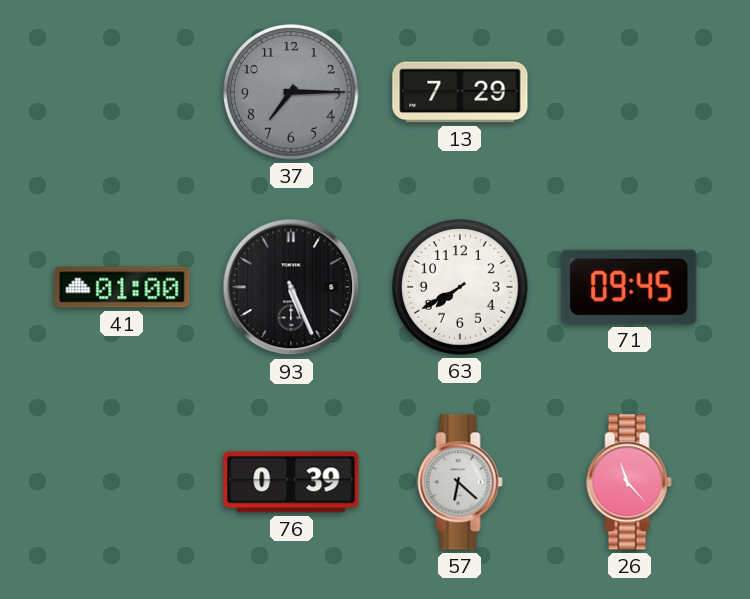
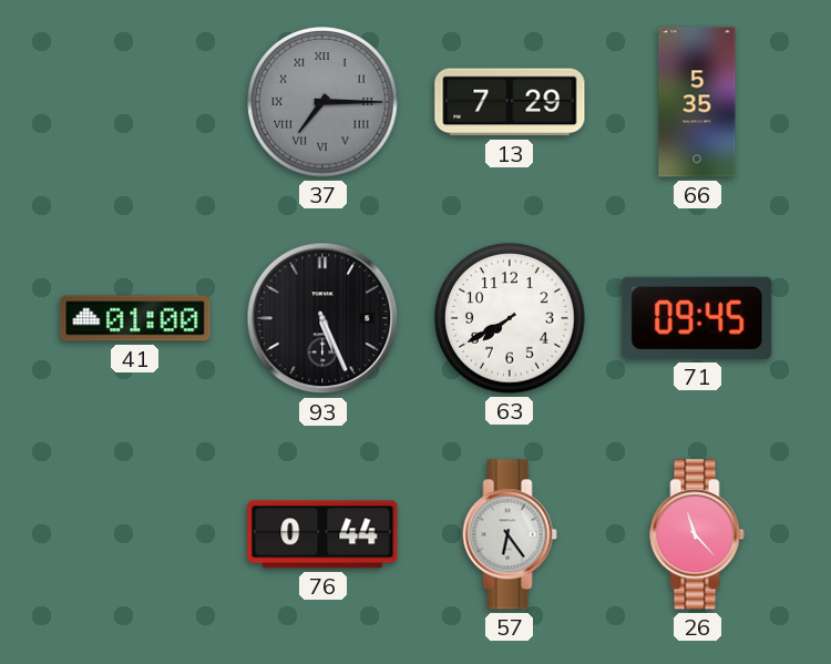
37 numerals: Arabic -> Roman
66: none -> 5:35
76: 0:39 -> 0:44
57: 6:22 -> 6:24
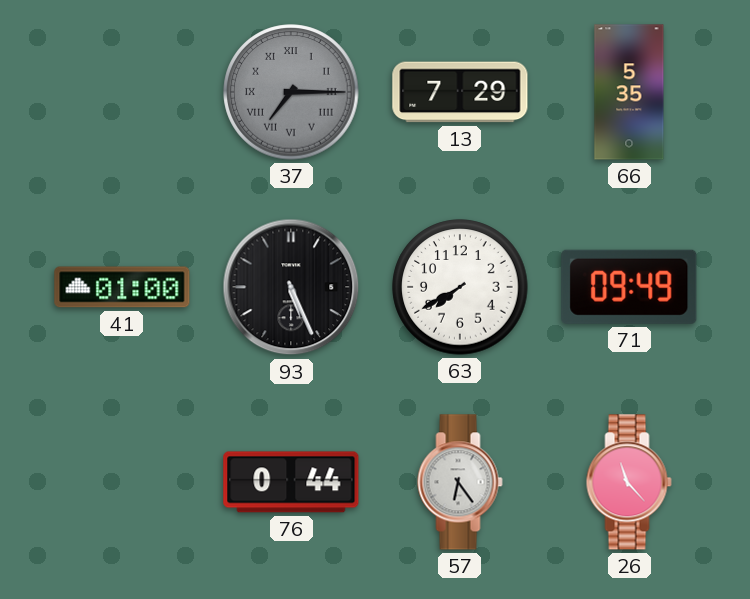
71: 09:45 -> 09:49
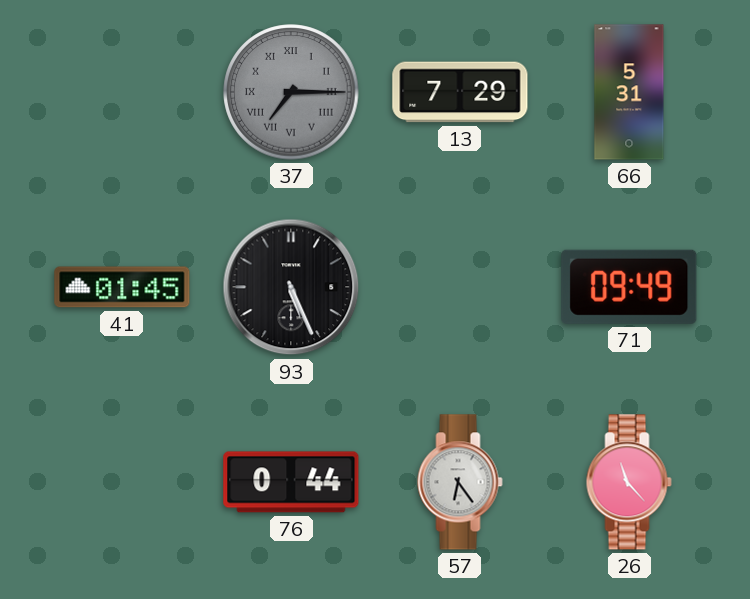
66: 5:35 -> 5:31
41: 01:00 -> 01:45
63: 7:40 -> none
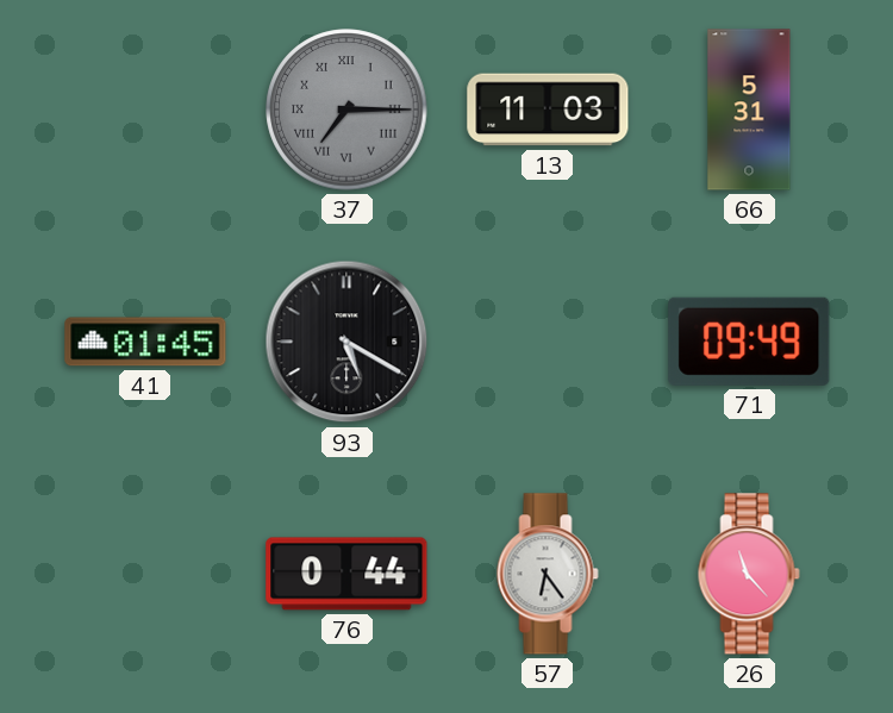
13: 7:29 -> 11:03
93: 5:26 -> 5:20
